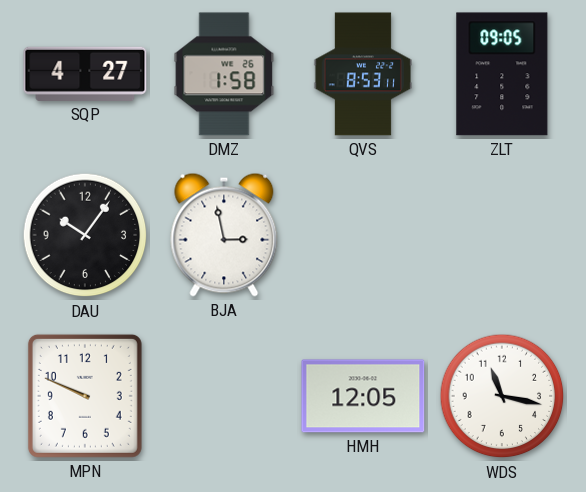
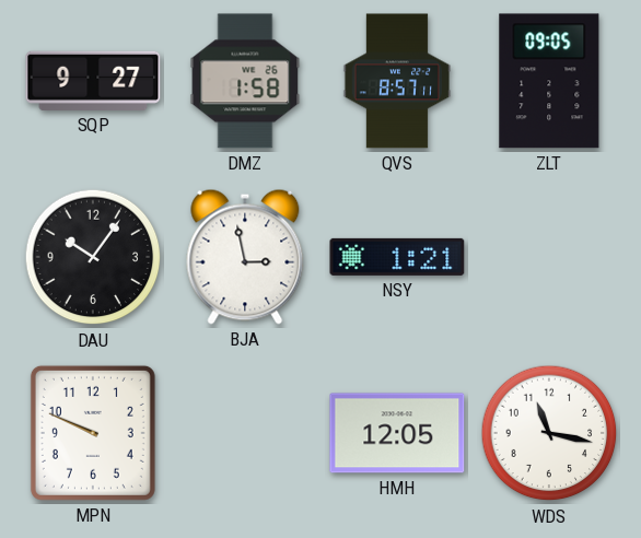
SQP: 4:27 -> 9:27
QVS: 8:53 -> 8:57
NSY: none -> 1:21
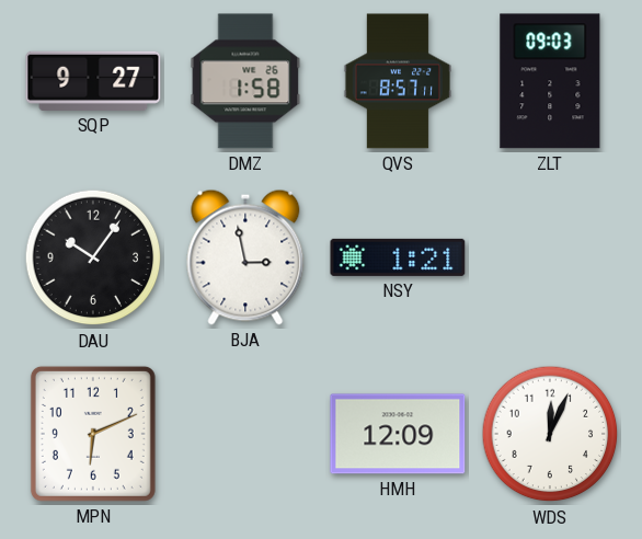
ZLT: 09:05 -> 09:03
MPN: 9:49 -> 6:11
HMH: 12:05 -> 12:09
WDS: 11:17 -> 12:04
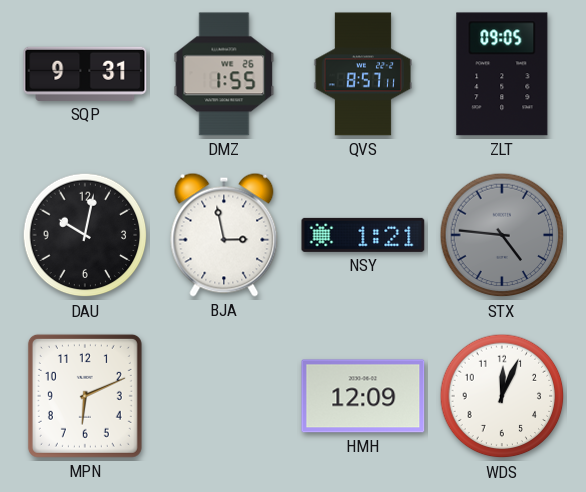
SQP: 9:27 -> 9:31
DMZ: 1:58 -> 1:55
ZLT: 09:03 -> 09:05
DAU: 10:06 -> 10:02
STX: none -> 4:46
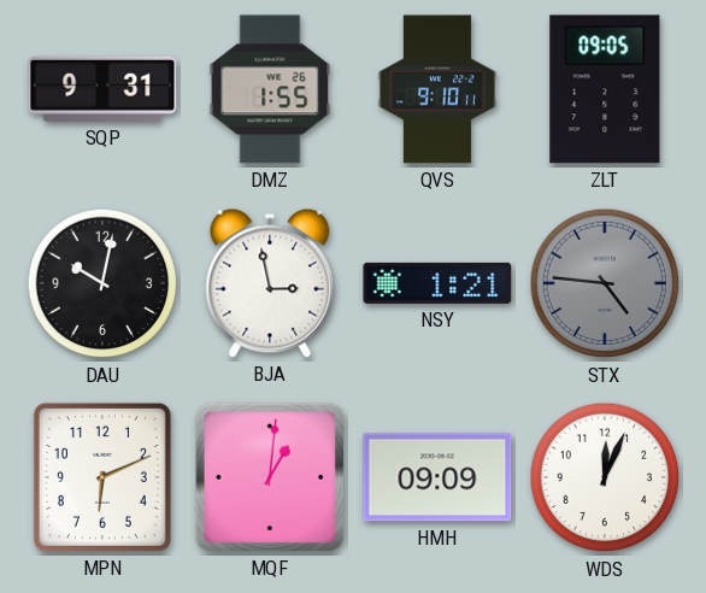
QVS: 8:57 -> 9:10
MQF: none -> 1:01
HMH: 12:09 -> 09:09
